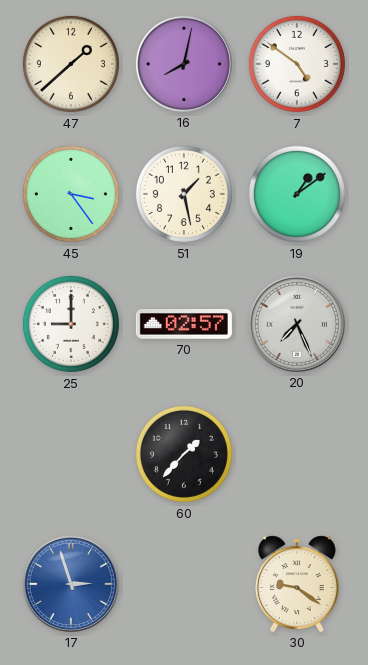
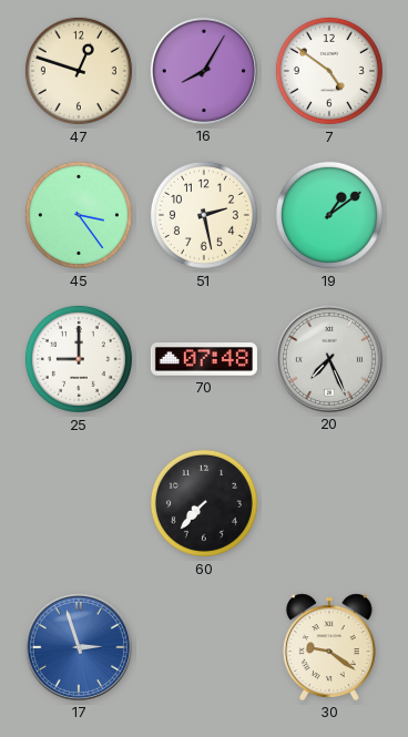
47: 1:38 -> 12:48
16: 8:02 -> 8:05
51: 1:28 -> 2:28
70: 02:57 -> 07:48
60: 1:37 -> 7:37
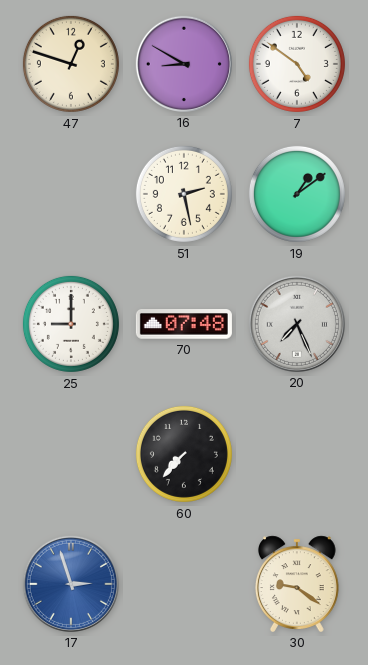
16: 8:05 -> 8:50
45: 3:24 -> none
